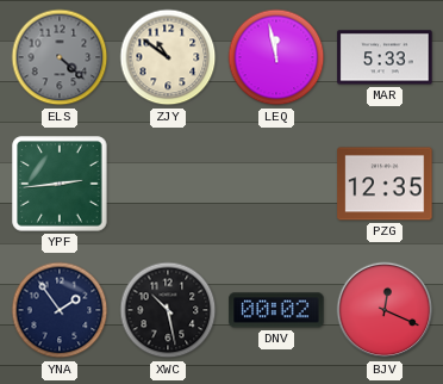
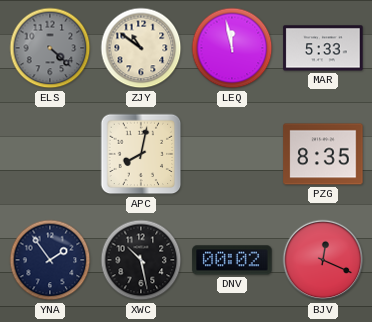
YPF: 2:44 -> none
APC: none -> 8:02
PZG: 12:35 -> 8:35
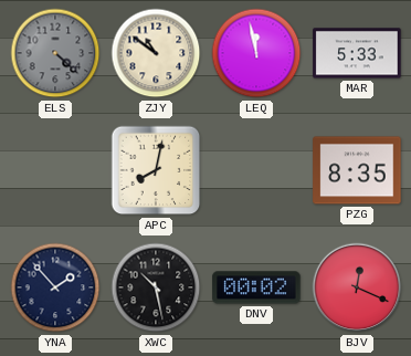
YNA: 1:54 -> 1:53
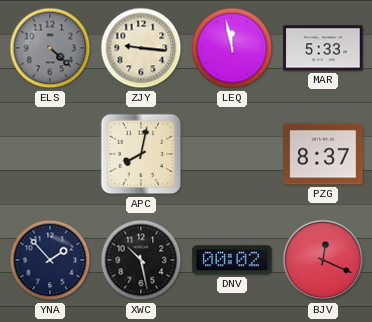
ZJY: 10:51 -> 9:16
PZG: 8:35 -> 8:37
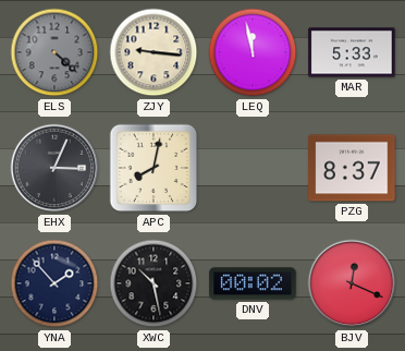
EHX: none -> 3:04
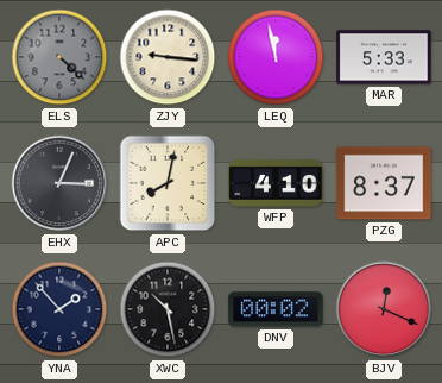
WFP: none -> 4:10
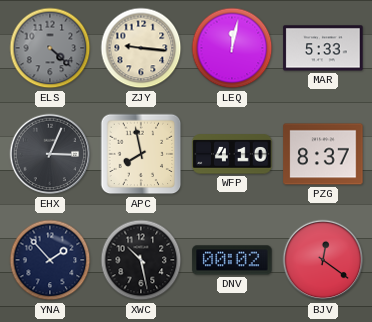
LEQ: 11:58 -> 12:02
APC: 8:02 -> 7:58
BJV: 12:19 -> 12:21
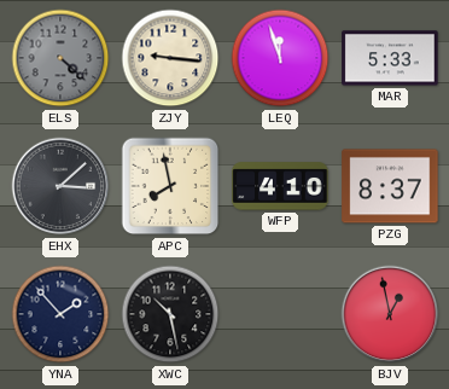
LEQ: 12:02 -> 11:57
EHX: 3:04 -> 3:08
DNV: 00:02 -> none
BJV: 12:21 -> 12:58
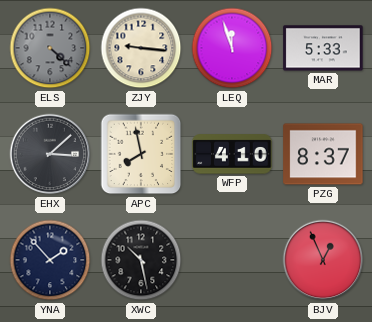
BJV: 12:58 -> 12:56
